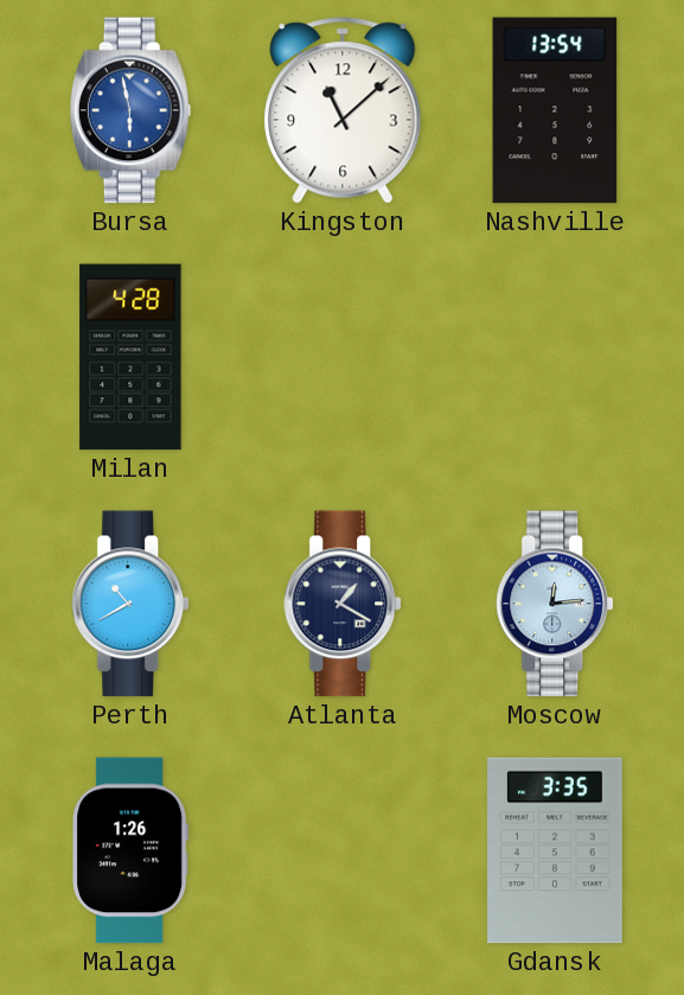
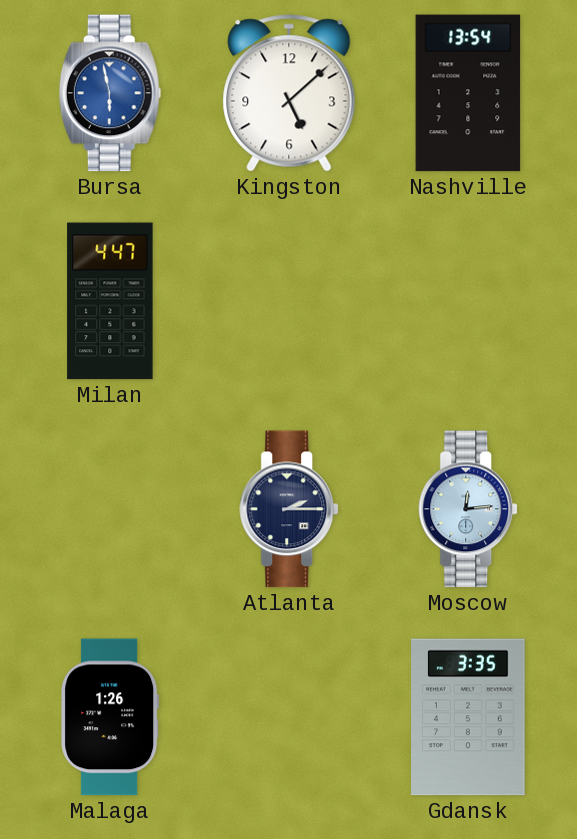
Kingston: 11:08 -> 5:08
Milan: 4:28 -> 4:47
Perth: 10:40 -> none
Atlanta: 1:20 -> 2:15
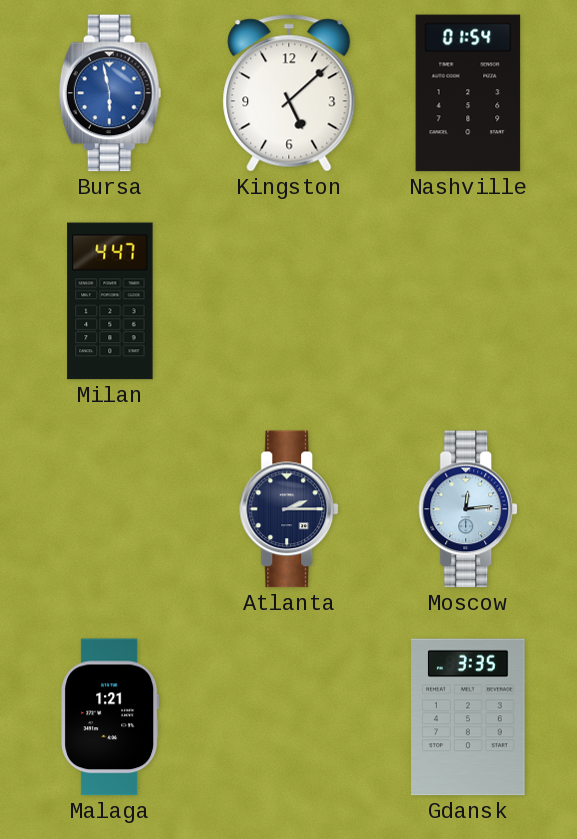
Nashville: 13:54 -> 01:54
Malaga: 1:26 -> 1:21
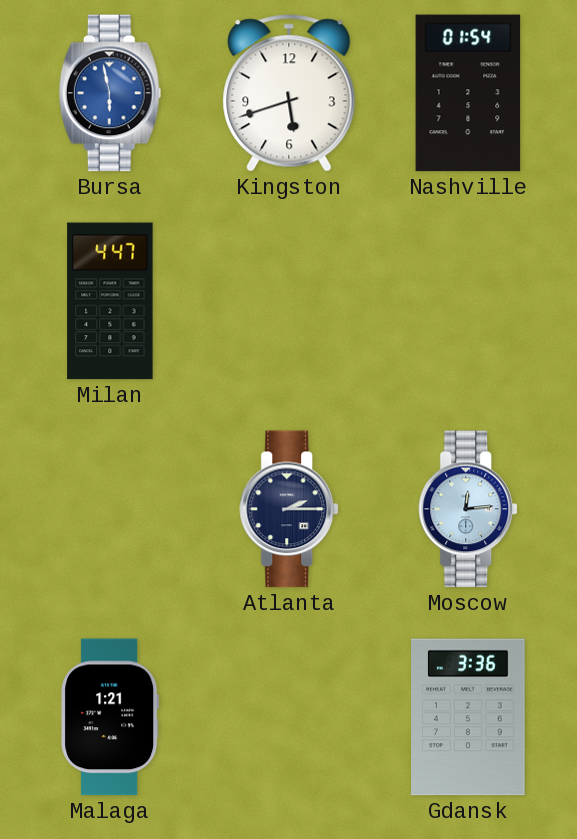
Kingston: 5:08 -> 5:42
Gdansk: 3:35 -> 3:36
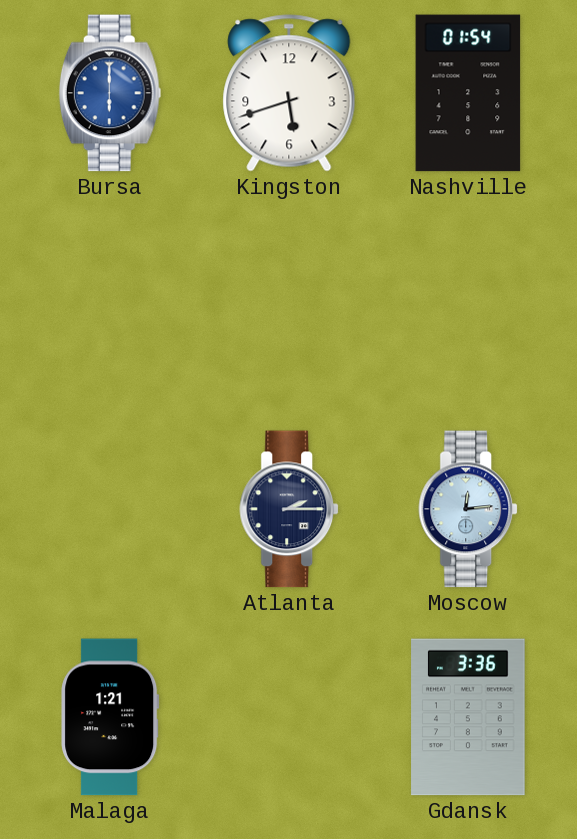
Bursa: 5:58 -> 6:00
Milan: 4:47 -> none
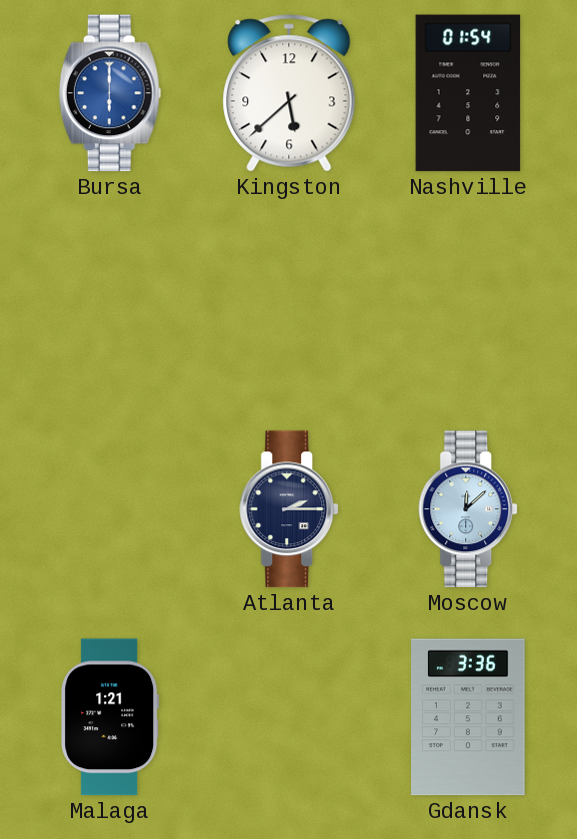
Kingston: 5:42 -> 5:38
Moscow: 12:14 -> 12:08
